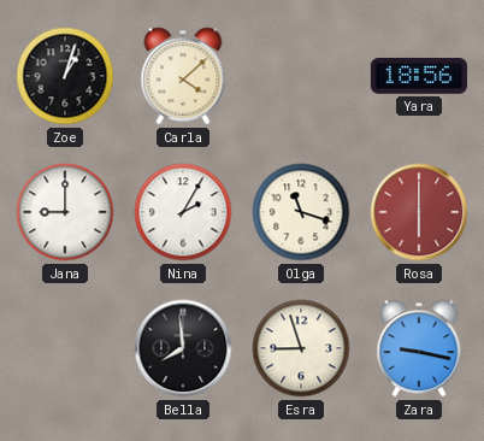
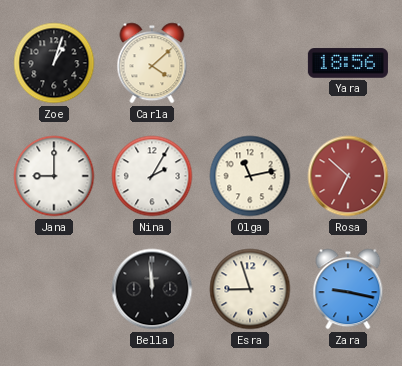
Olga: 11:18 -> 11:13
Rosa: 6:00 -> 6:52
Bella: 7:59 -> 11:59
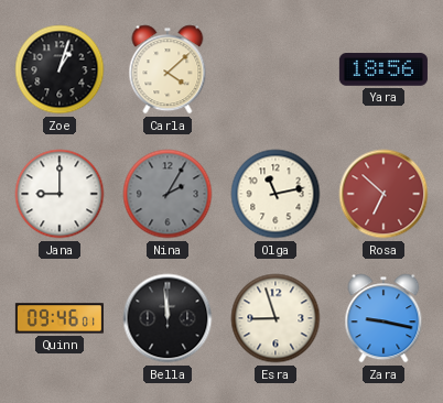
Nina dial: white -> grey
Quinn: none -> 09:46
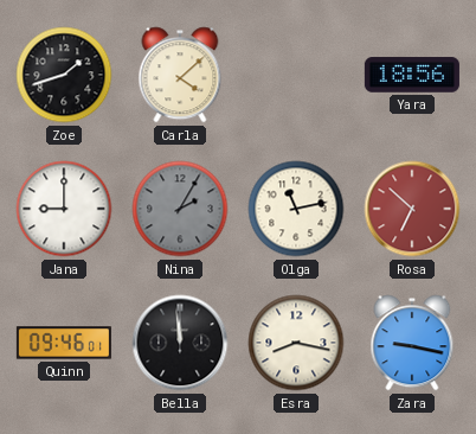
Zoe: 1:03 -> 1:42
Esra: 8:57 -> 8:17
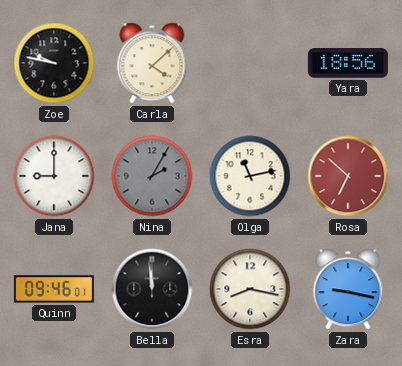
Zoe: 1:42 -> 9:47
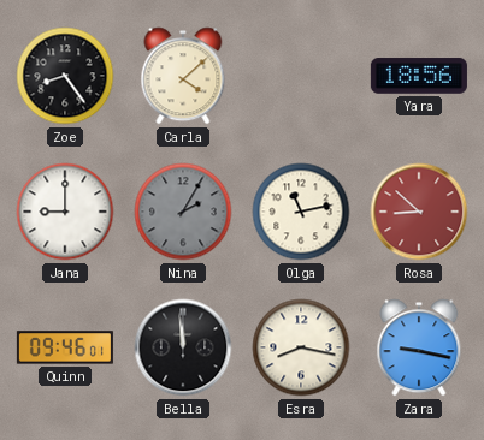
Zoe: 9:47 -> 8:24
Rosa: 6:52 -> 8:52
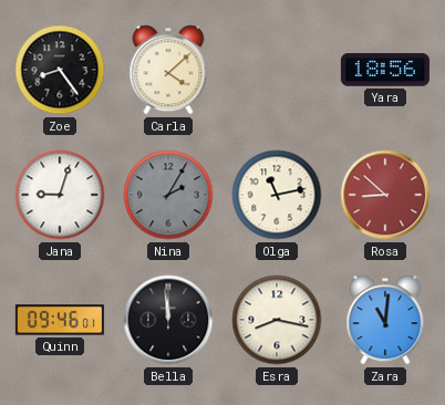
Jana: 9:00 -> 9:03
Zara: 9:17 -> 11:01
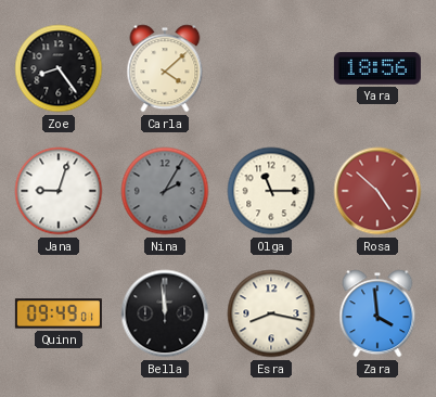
Olga: 11:13 -> 11:15
Rosa: 8:52 -> 4:52
Quinn: 09:46 -> 09:49
Zara: 11:01 -> 3:59
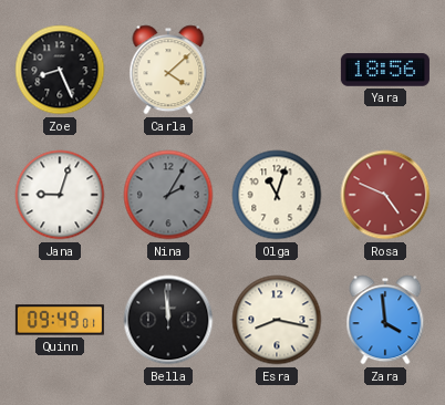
Zoe: 8:24 -> 8:26
Olga: 11:15 -> 11:03
Rosa: 4:52 -> 4:49
